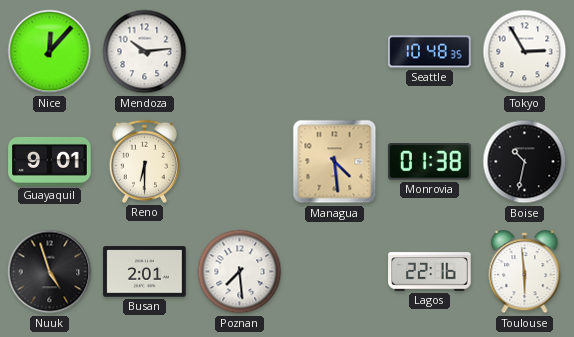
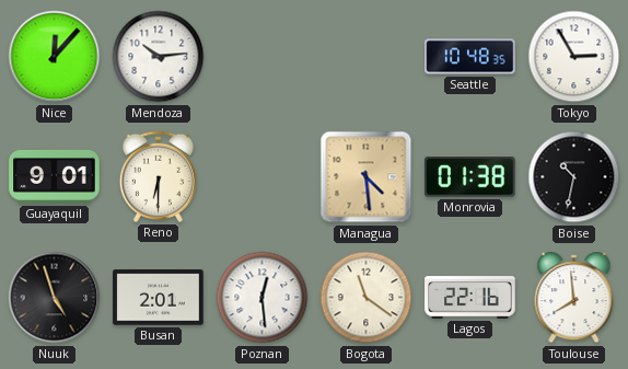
Poznan: 7:29 -> 12:29
Bogota: none -> 11:21
Toulouse: 5:59 -> 7:59
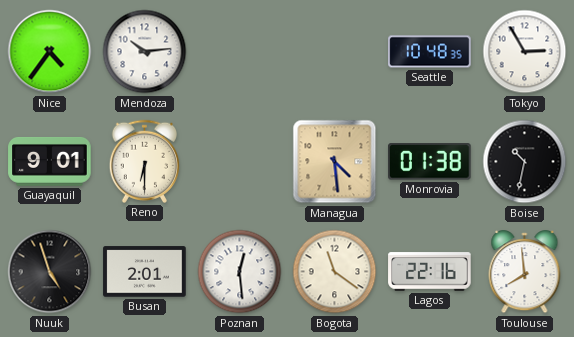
Nice: 12:07 -> 4:36
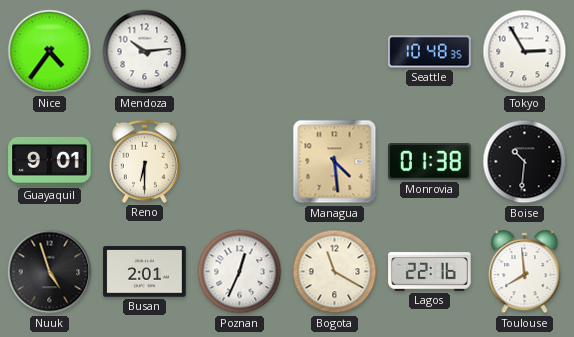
Boise: 10:32 -> 10:31
Poznan: 12:29 -> 12:34
Bogota: 11:21 -> 11:20
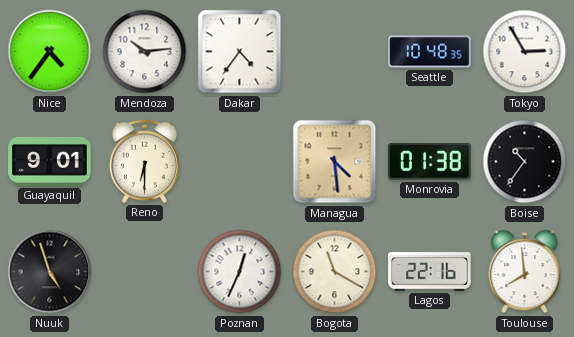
Dakar: none -> 4:36
Boise: 10:31 -> 10:36
Busan: 2:01 -> none
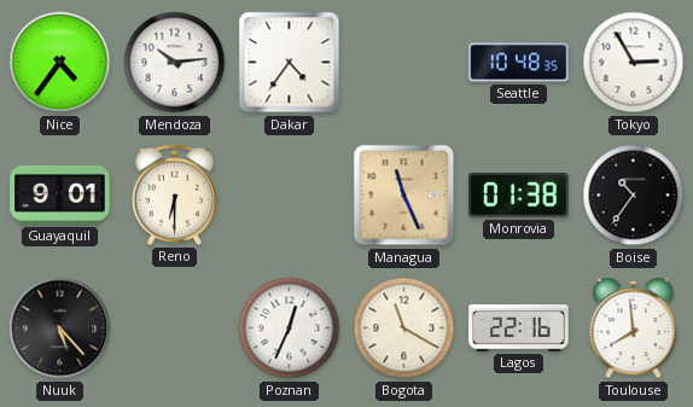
Managua: 4:29 -> 11:26
Nuuk: 4:57 -> 5:23
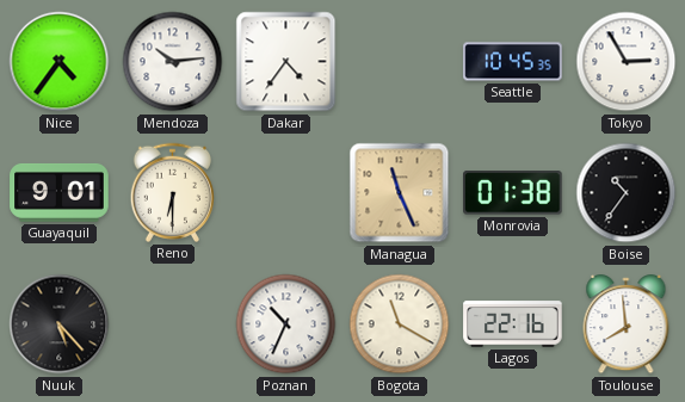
Seattle: 10:48 -> 10:45
Poznan: 12:34 -> 10:34
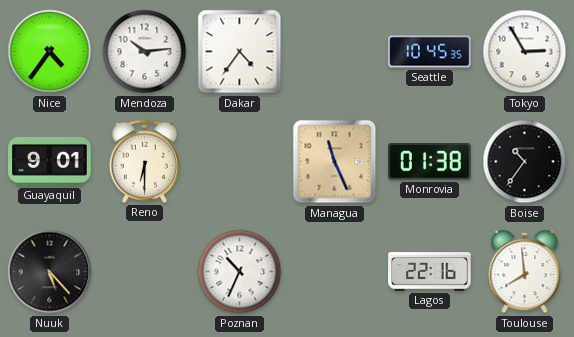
Bogota: 11:20 -> none
